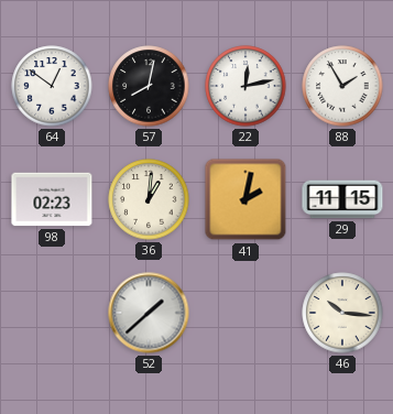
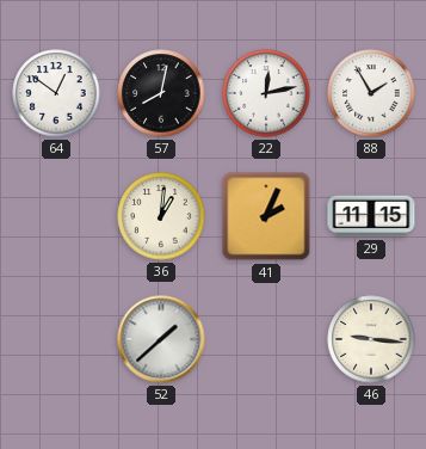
98: 02:23 -> none
41: 2:02 -> 2:04
46: 10:16 -> 9:16
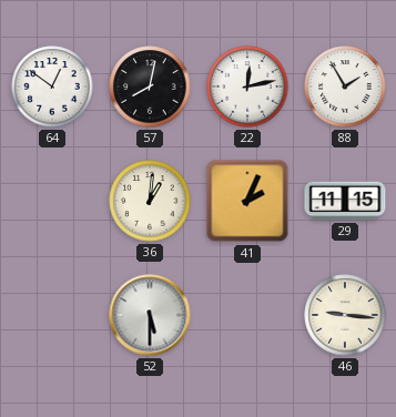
52: 1:38 -> 5:30
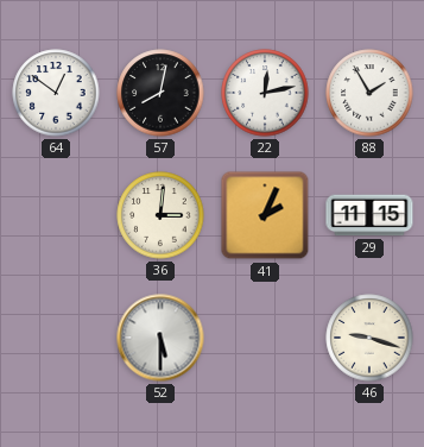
36: 1:01 -> 3:01
46: 9:16 -> 9:18
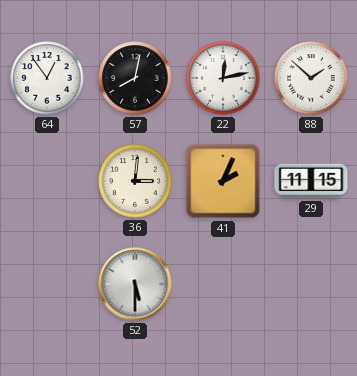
64: 12:51 -> 12:54
88: 1:55 -> 1:52
46: 9:18 -> none
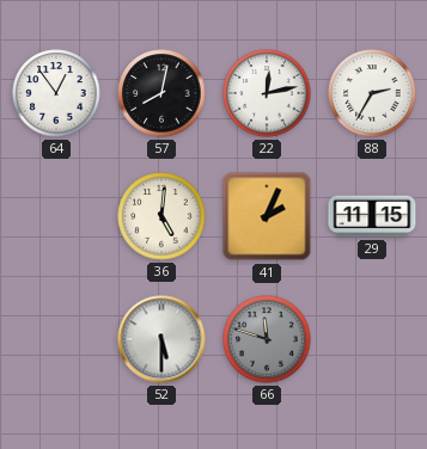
88: 1:52 -> 2:35
36: 3:01 -> 5:01
66: none -> 11:48
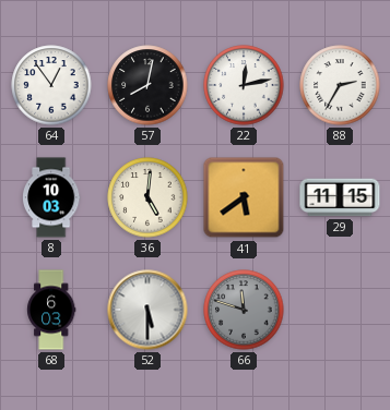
8: none -> 10:03
41: 2:04 -> 5:39
68: none -> 6:03
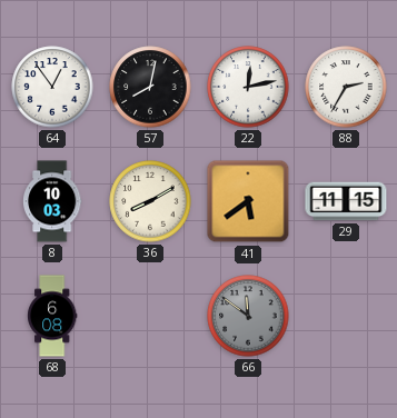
36: 5:01 -> 8:10
68: 6:03 -> 6:08
52: 5:30 -> none
66: 11:48 -> 11:51
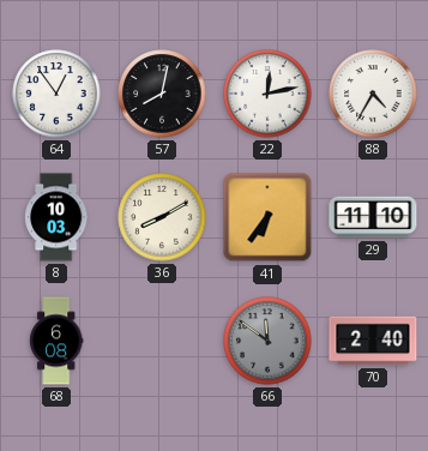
88: 2:35 -> 4:35
41: 5:39 -> 6:36
29: 11:15 -> 11:10
70: none -> 2:40
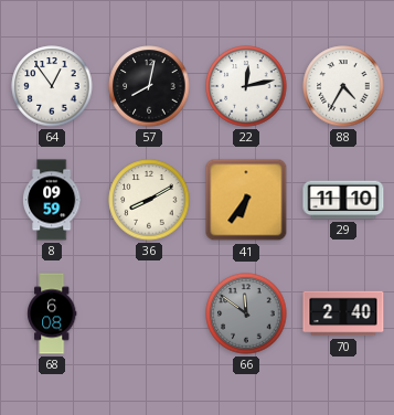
8: 10:03 -> 09:59
